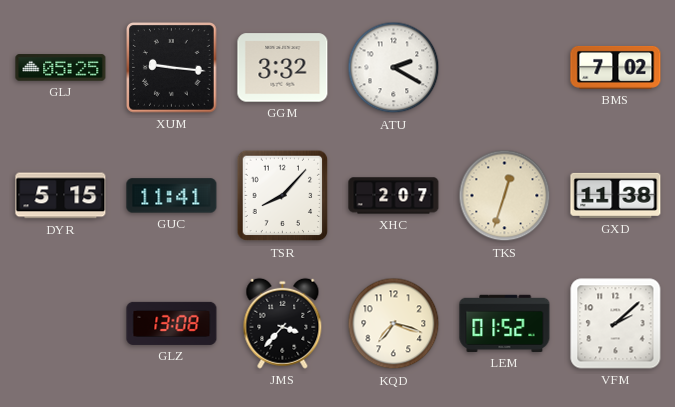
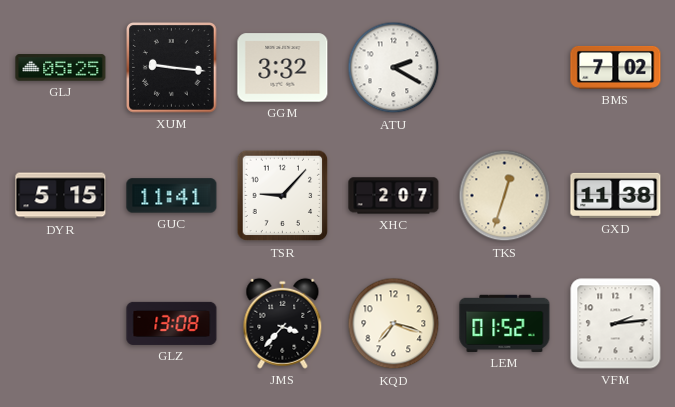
TSR: 8:07 -> 9:07
VFM: 2:08 -> 2:14
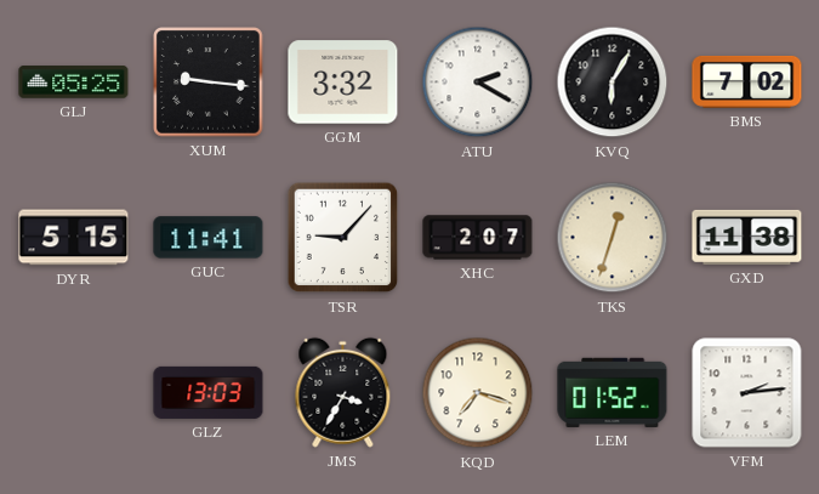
KVQ: none -> 6:05
GLZ: 13:08 -> 13:03
JMS: 3:37 -> 3:35
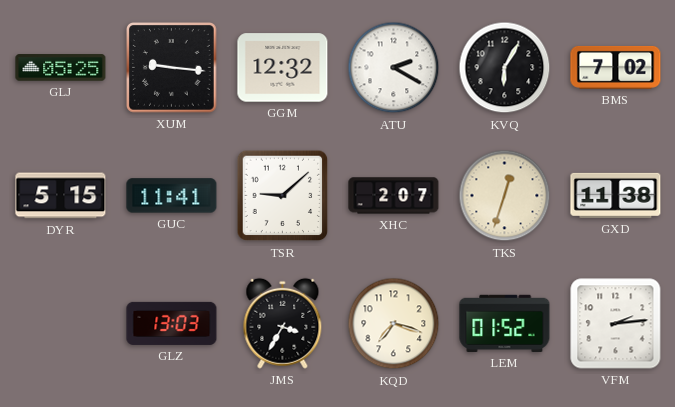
GGM: 3:32 -> 12:32
TSR: 9:07 -> 9:08
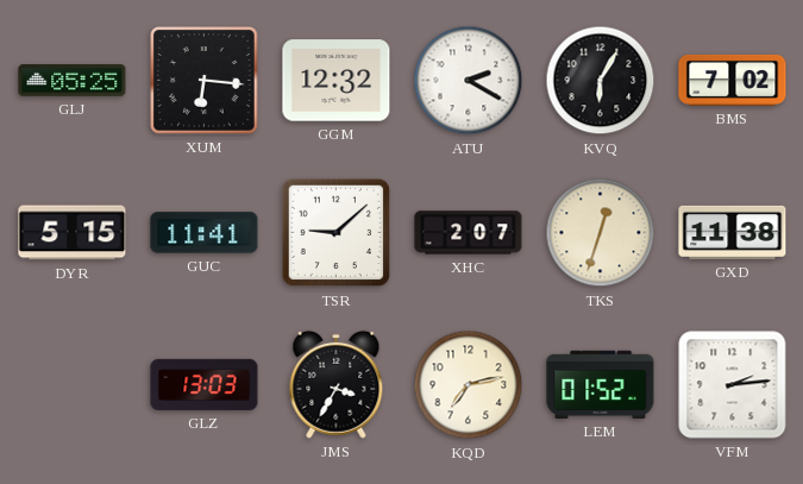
XUM: 9:16 -> 6:16
KQD: 7:18 -> 7:13
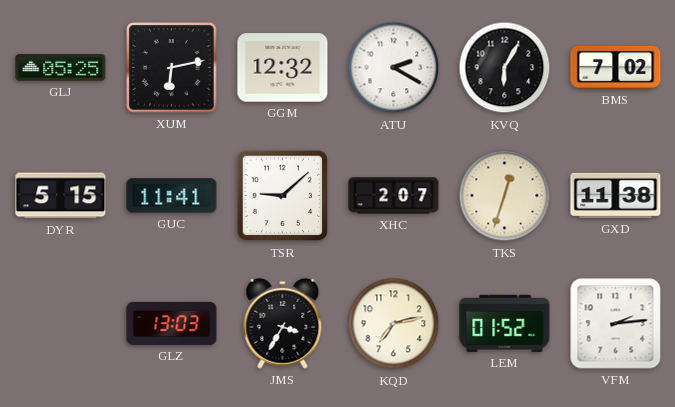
XUM: 6:16 -> 6:13
